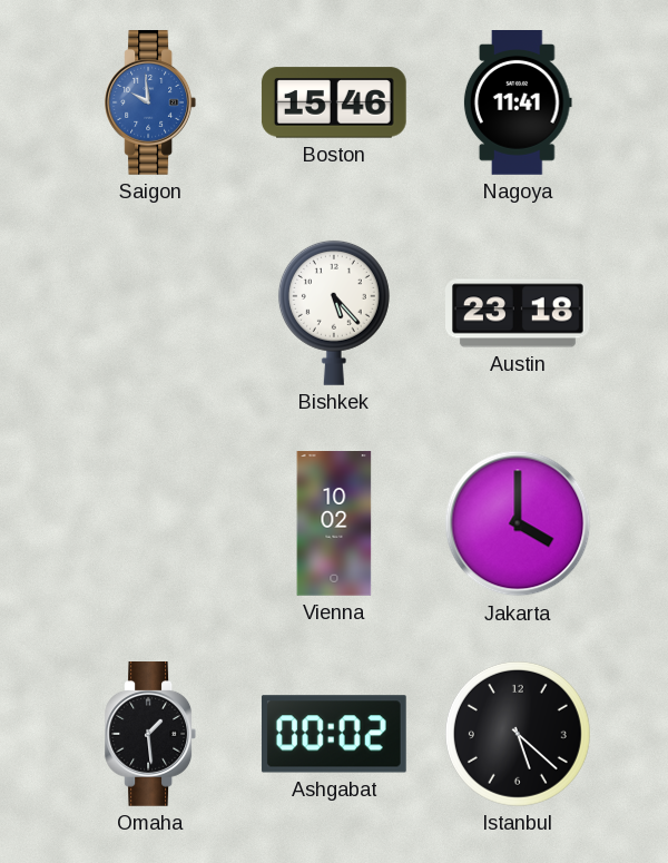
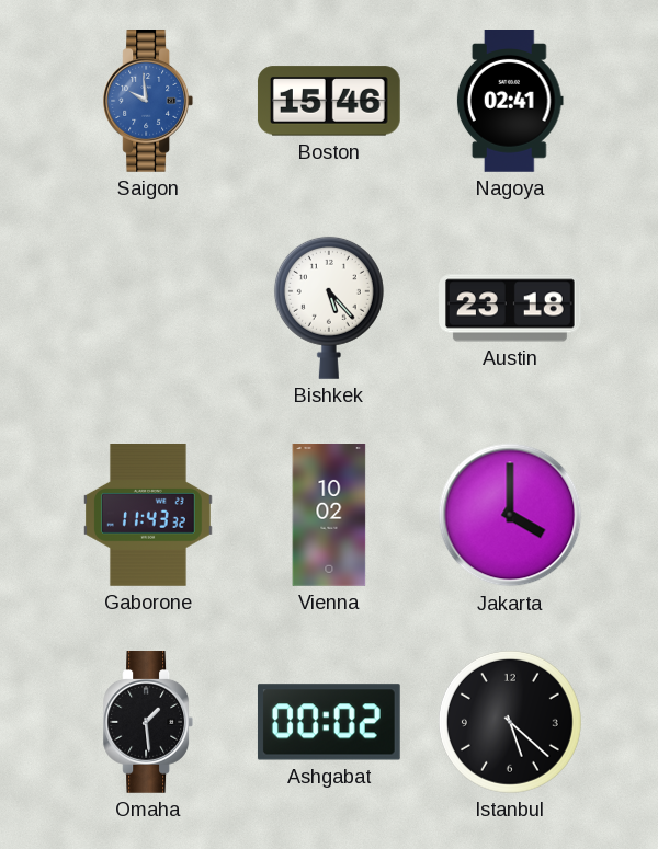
Nagoya: 11:41 -> 02:41
Gaborone: none -> 11:43
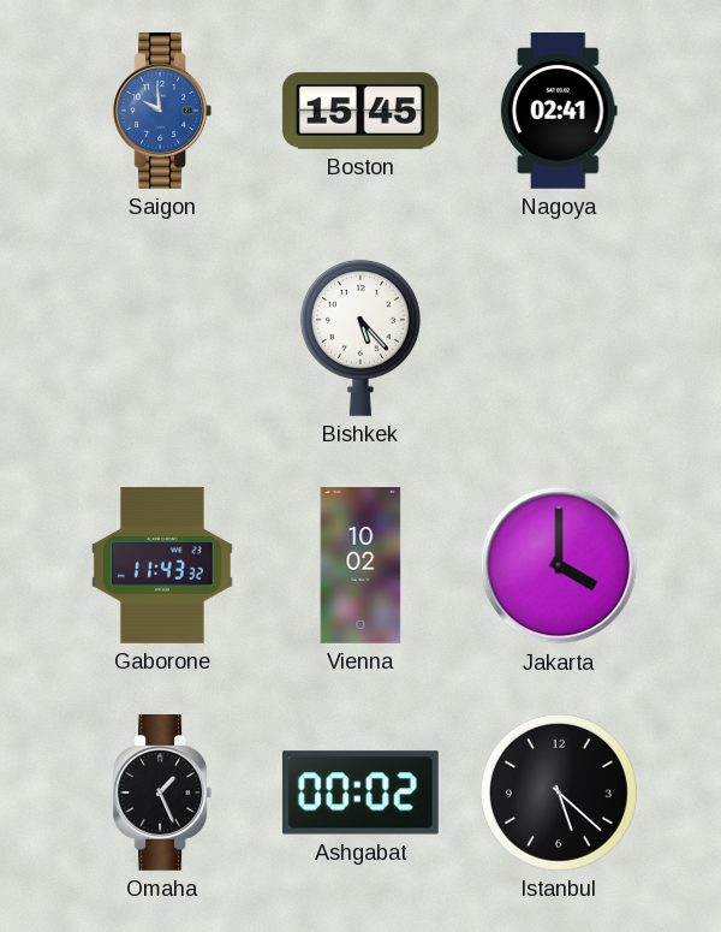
Boston: 15:46 -> 15:45
Austin: 23:18 -> none
Omaha: 1:29 -> 1:26
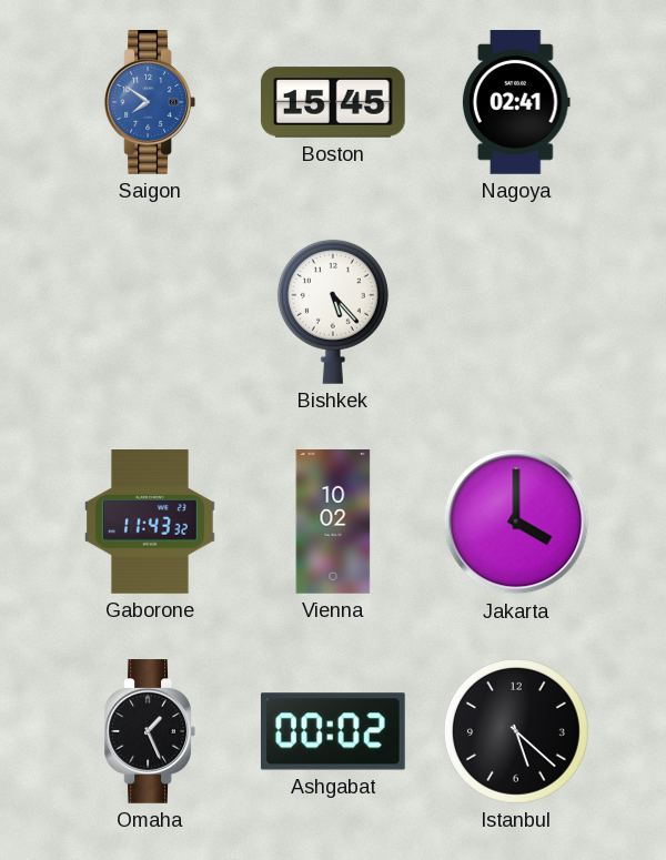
Saigon: 9:59 -> 7:51
